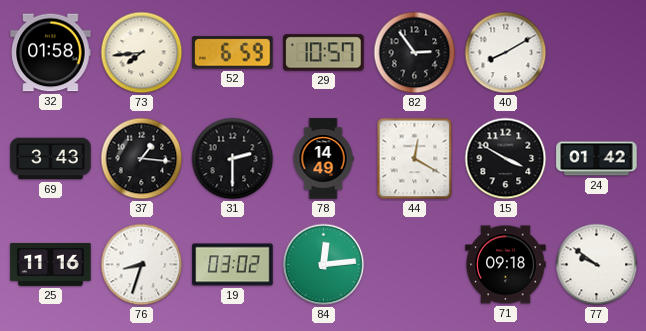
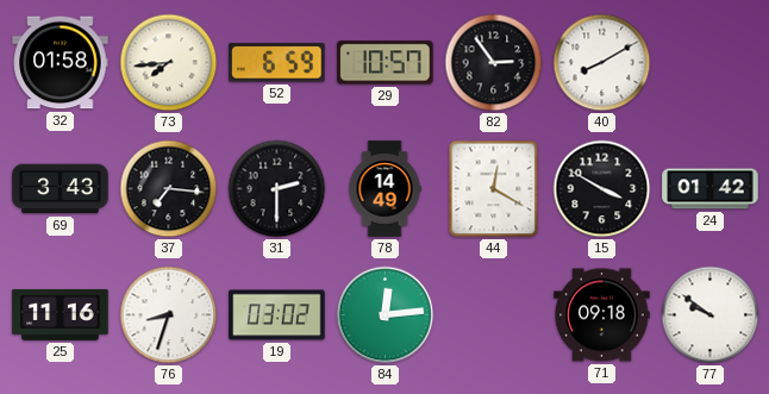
37: 1:16 -> 7:16
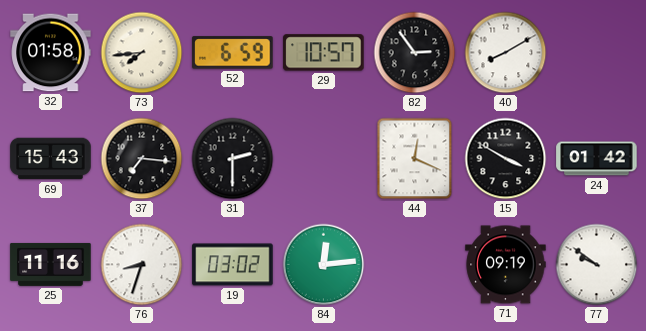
69: 3:43 -> 15:43
78: 14:49 -> none
44: 12:20 -> 12:19
71: 09:18 -> 09:19
